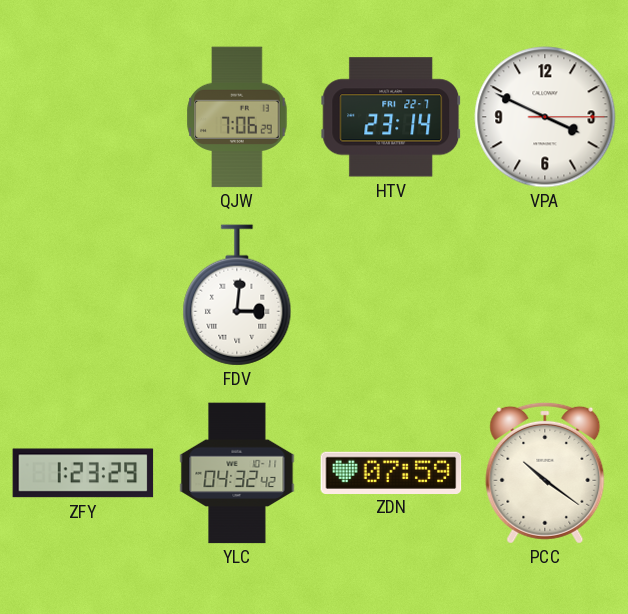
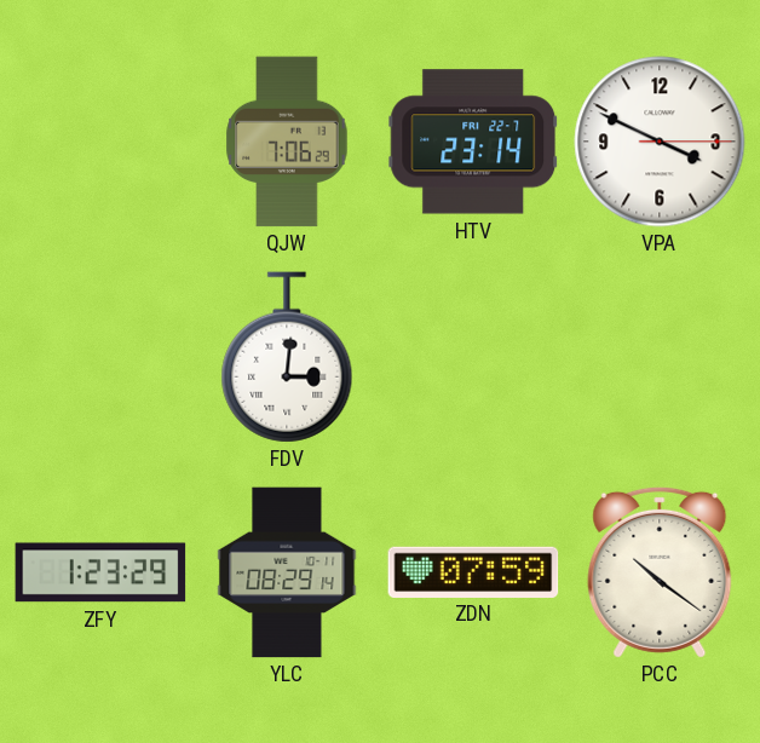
YLC: 04:32 -> 08:29
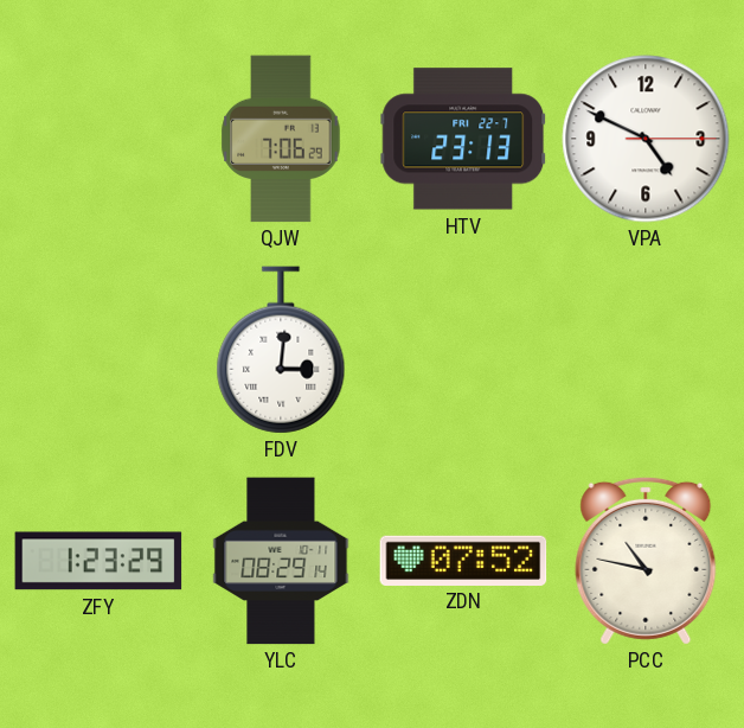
HTV: 23:14 -> 23:13
VPA: 3:49 -> 4:49
ZDN: 07:59 -> 07:52
PCC: 10:21 -> 10:47
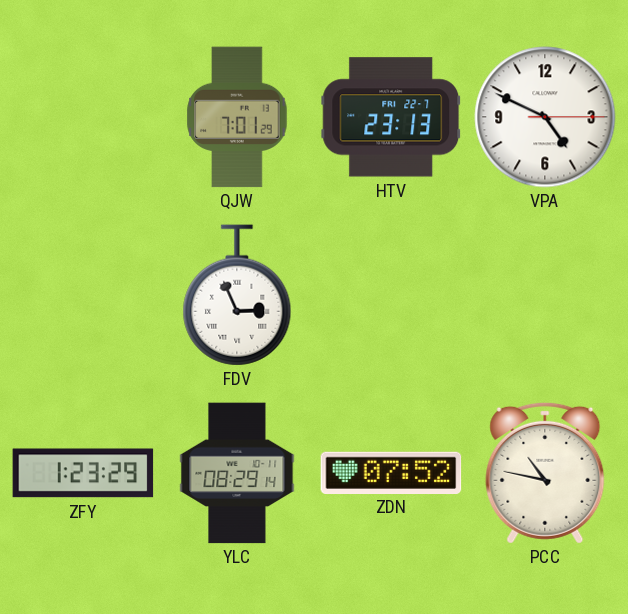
QJW: 7:06 -> 7:01
FDV: 3:01 -> 2:56
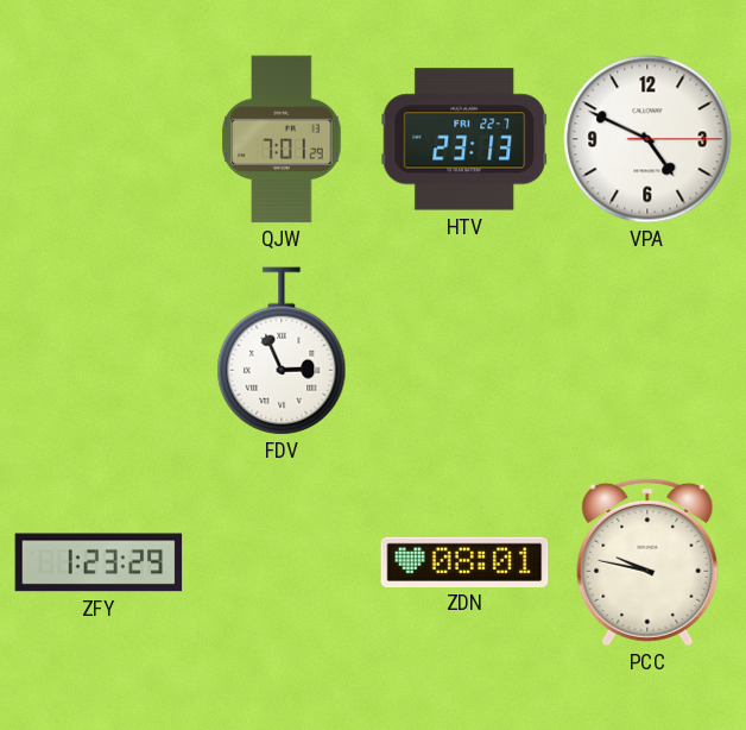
YLC: 08:29 -> none
ZDN: 07:52 -> 08:01
PCC: 10:47 -> 9:47
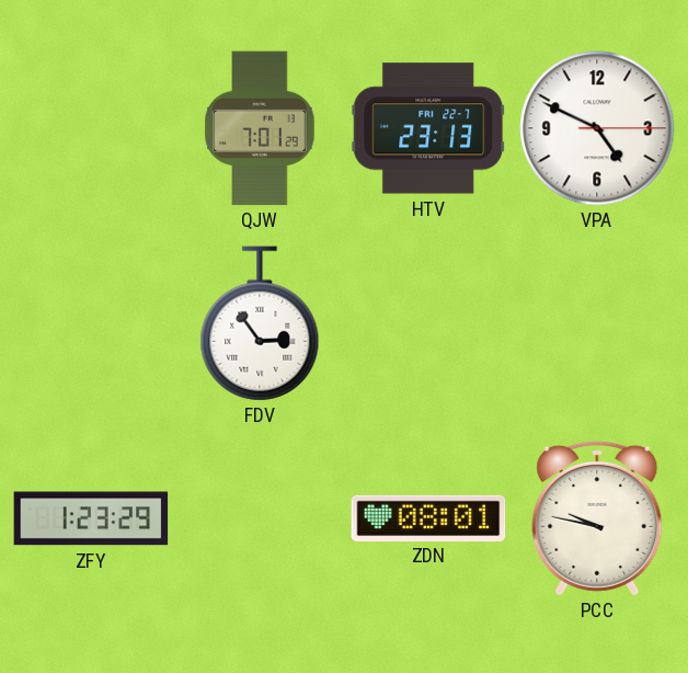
FDV: 2:56 -> 2:54
